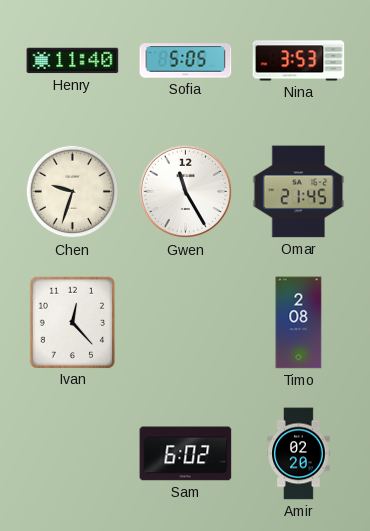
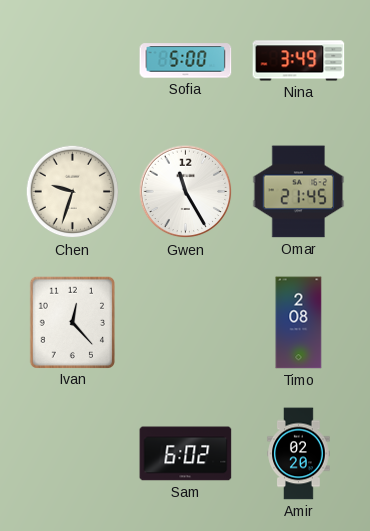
Henry: 11:40 -> none
Sofia: 5:05 -> 5:00
Nina: 3:53 -> 3:49
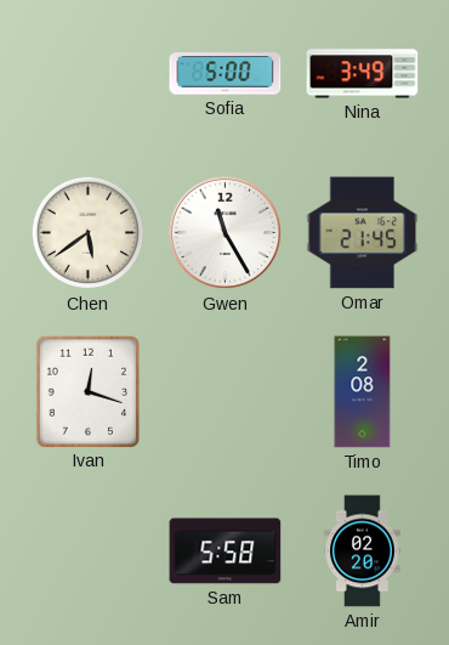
Chen: 9:33 -> 5:39
Ivan: 12:23 -> 12:18
Sam: 6:02 -> 5:58
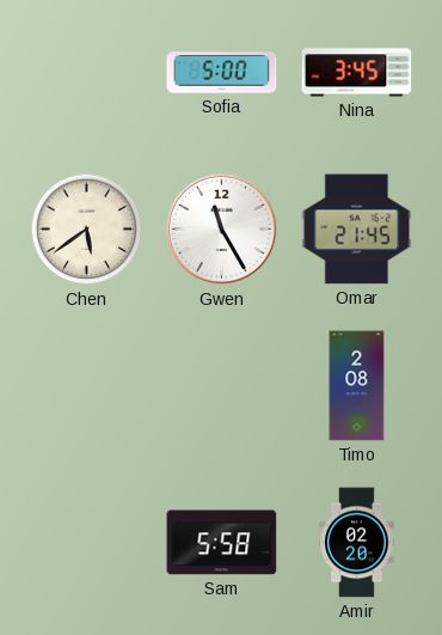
Nina: 3:49 -> 3:45
Ivan: 12:18 -> none
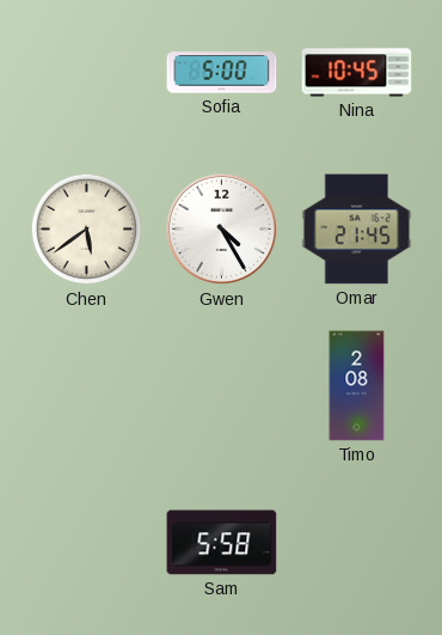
Nina: 3:45 -> 10:45
Gwen: 11:25 -> 4:25
Amir: 02:20 -> none
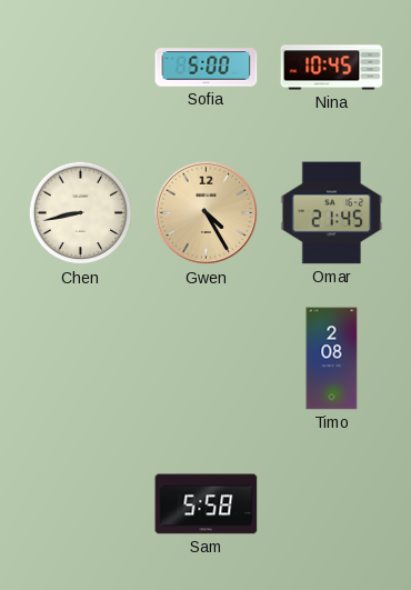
Chen: 5:39 -> 8:43
Gwen dial: white -> champagne
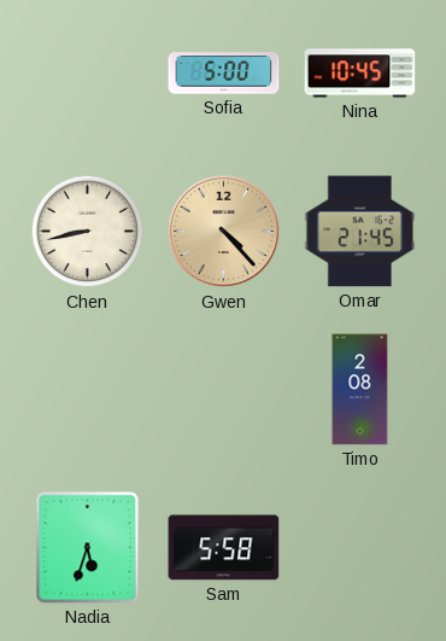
Gwen: 4:25 -> 4:23
Nadia: none -> 5:33
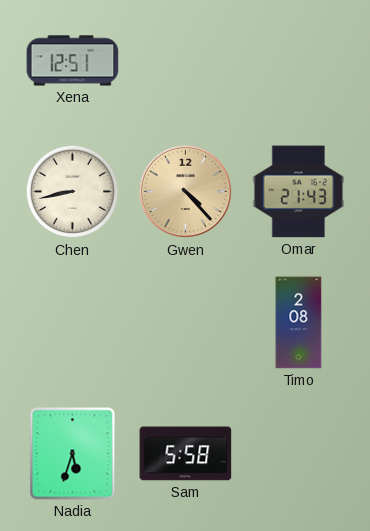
Xena: none -> 12:51
Sofia: 5:00 -> none
Nina: 10:45 -> none
Omar: 21:45 -> 21:43
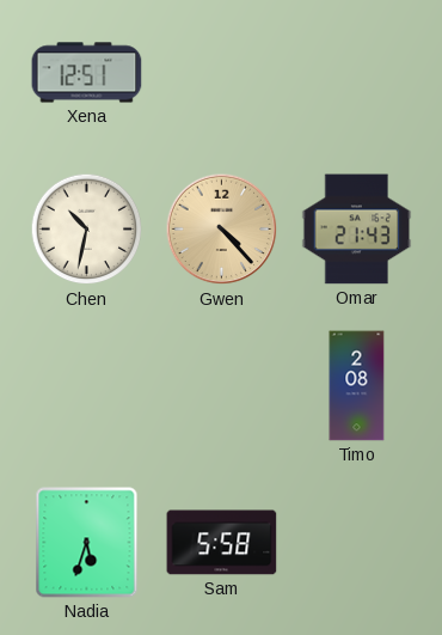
Chen: 8:43 -> 10:32
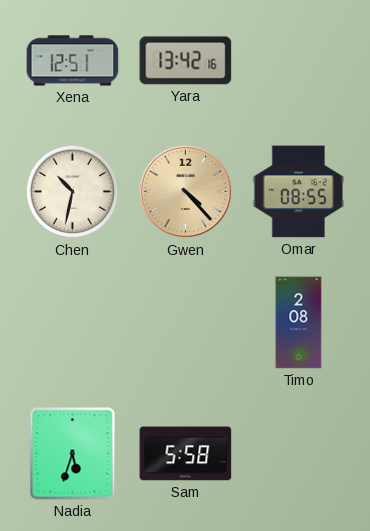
Yara: none -> 13:42
Omar: 21:43 -> 08:55
